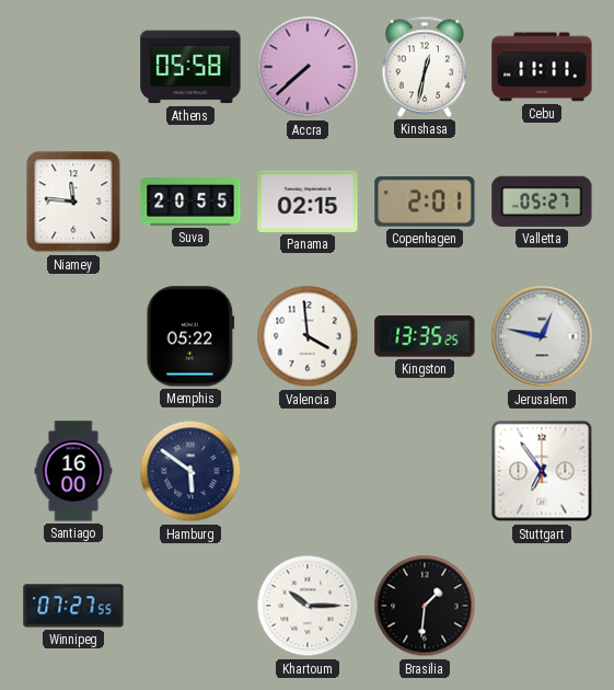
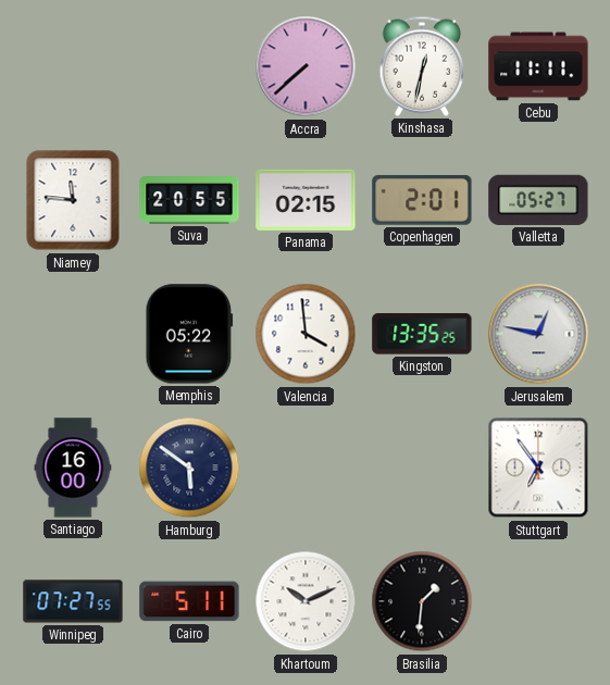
Athens: 05:58 -> none
Cairo: none -> 5:11
Khartoum: 10:15 -> 10:11
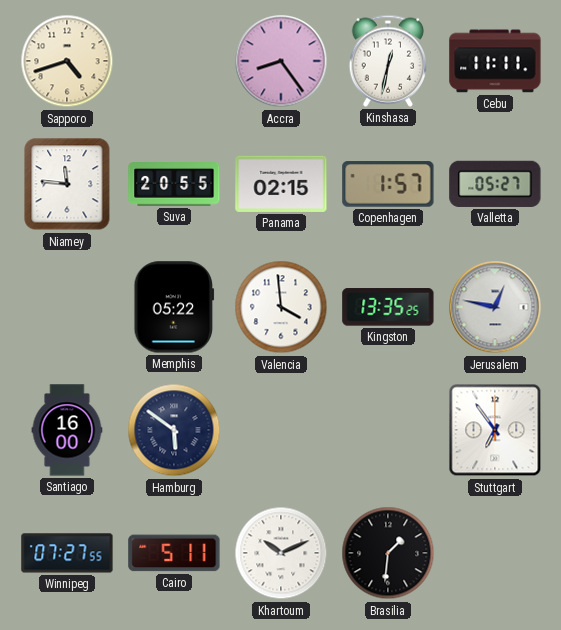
Sapporo: none -> 4:42
Accra: 7:38 -> 8:24
Copenhagen: 2:01 -> 1:57
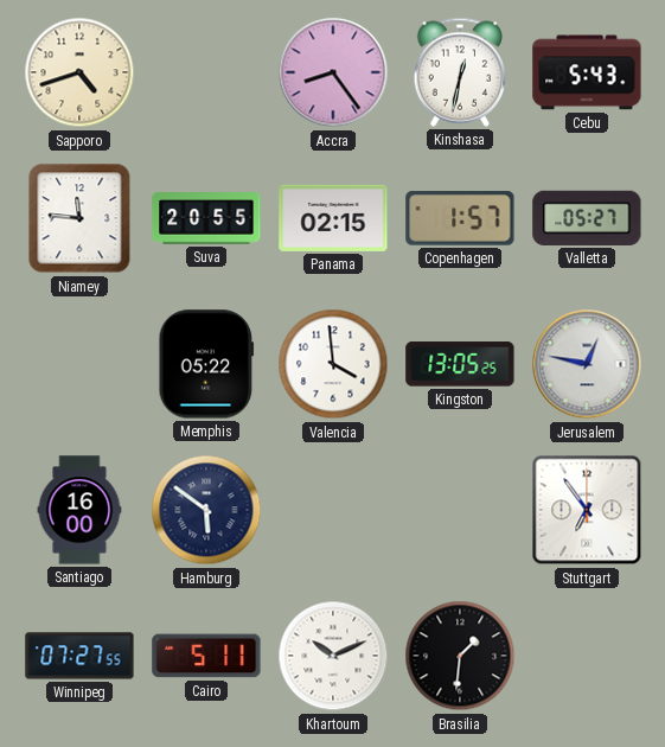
Cebu: 11:11 -> 5:43
Kingston: 13:35 -> 13:05
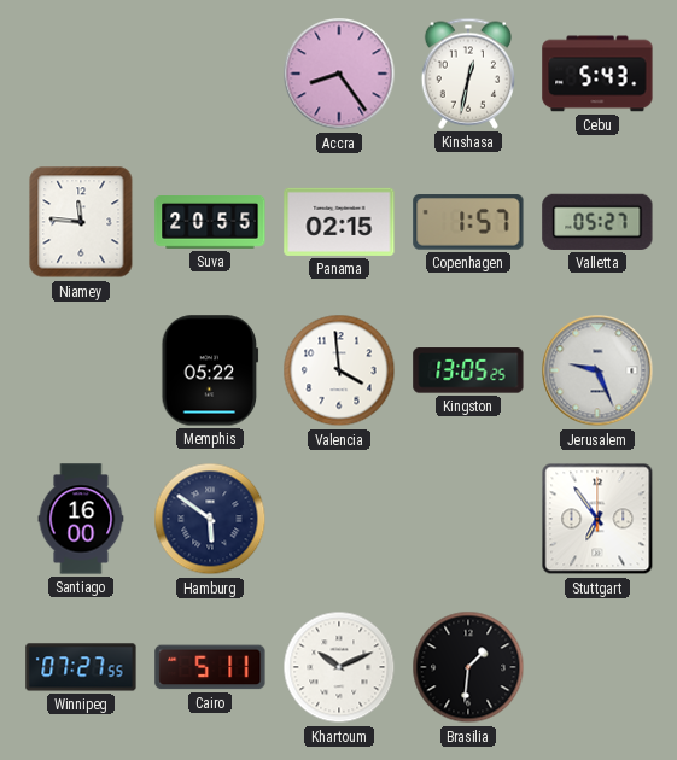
Sapporo: 4:42 -> none
Jerusalem: 12:47 -> 9:26
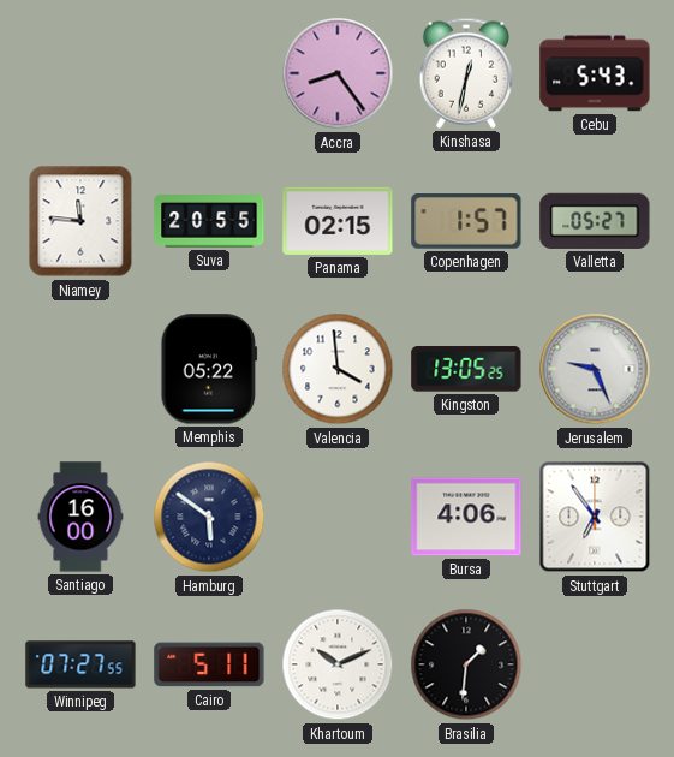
Bursa: none -> 4:06
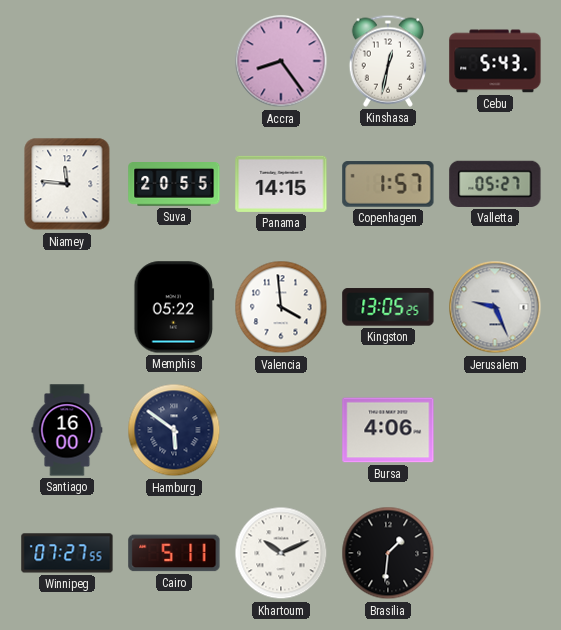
Panama: 02:15 -> 14:15
Stuttgart: 6:54 -> none
